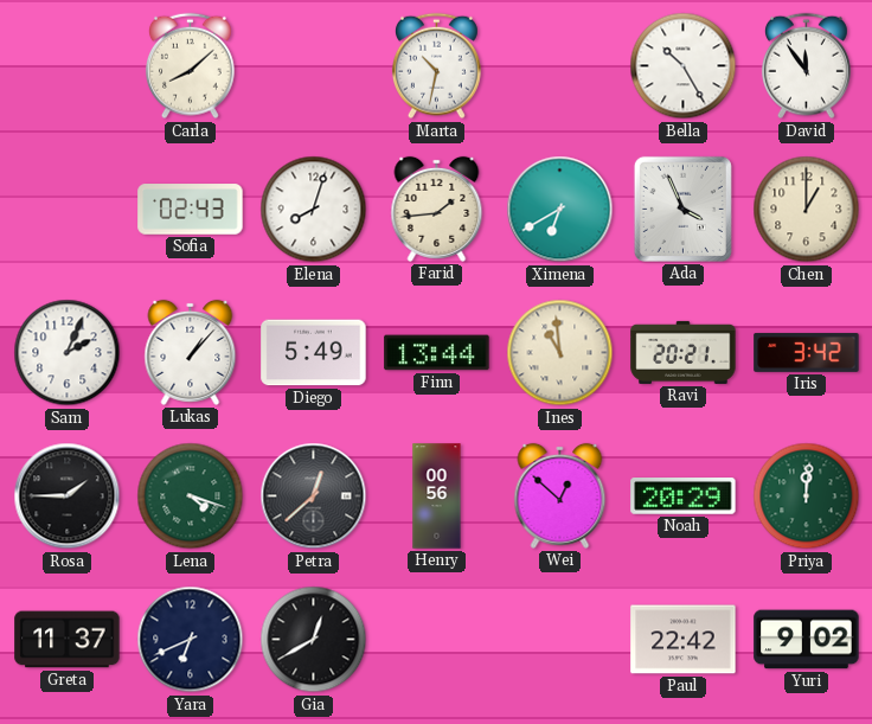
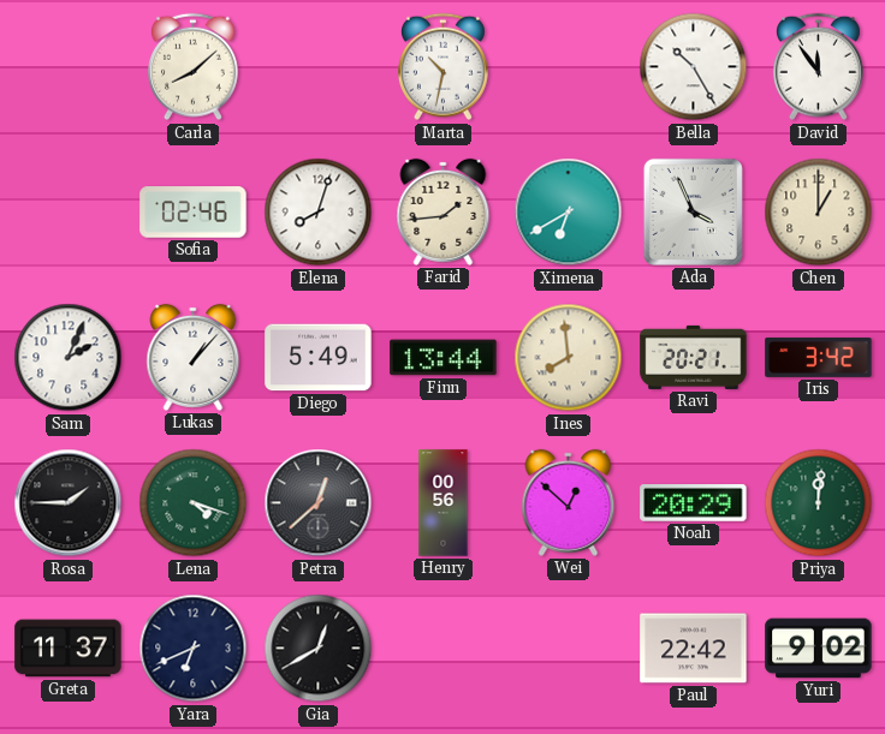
Sofia: 02:43 -> 02:46
Ines: 10:59 -> 7:59
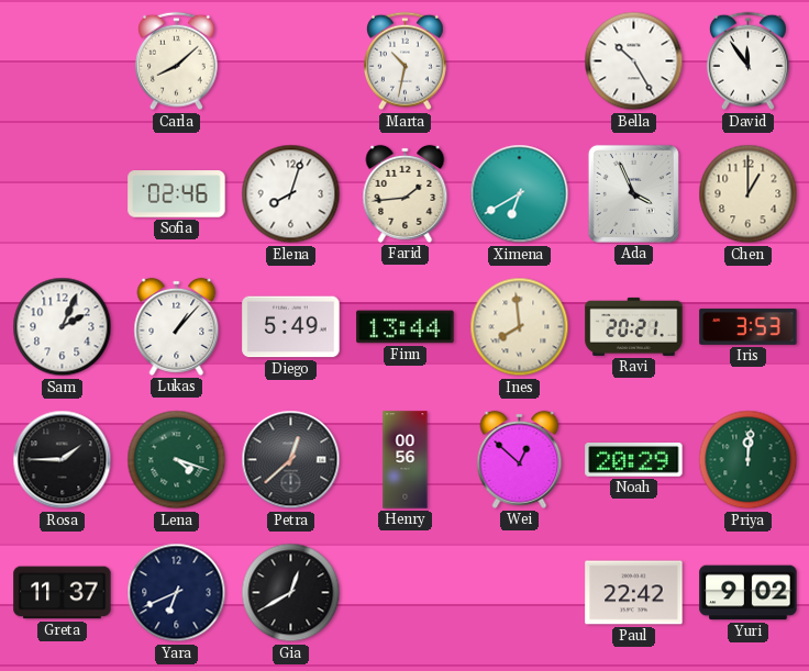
Iris: 3:42 -> 3:53
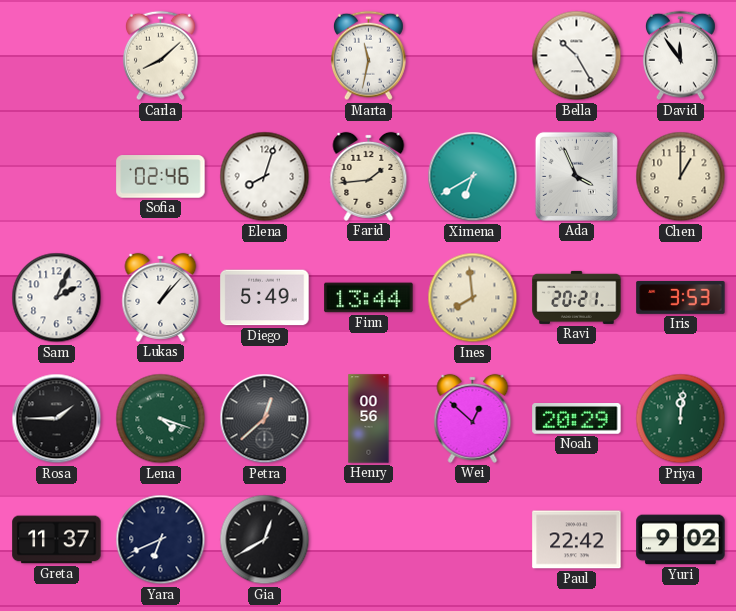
Marta: 10:32 -> 11:32
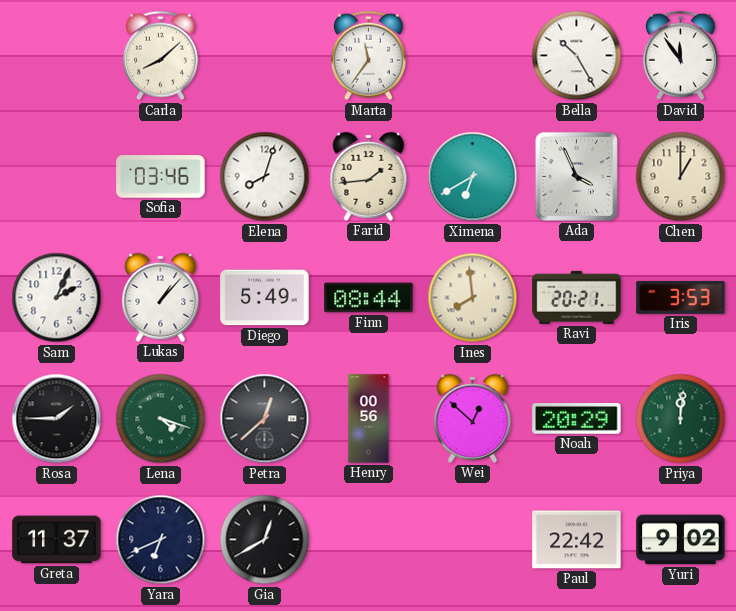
Marta: 11:32 -> 11:36
Sofia: 02:46 -> 03:46
Finn: 13:44 -> 08:44
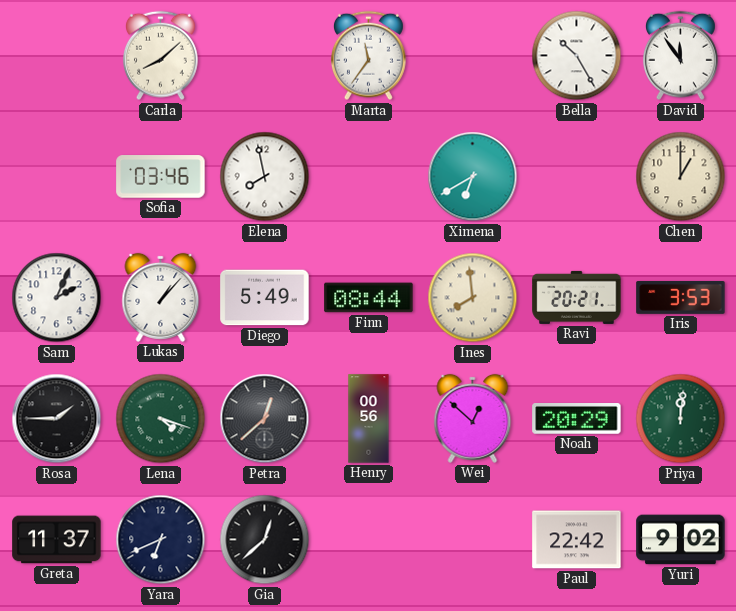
Elena: 8:03 -> 7:58
Farid: 1:44 -> none
Ada: 3:56 -> none
Gia: 12:40 -> 12:38
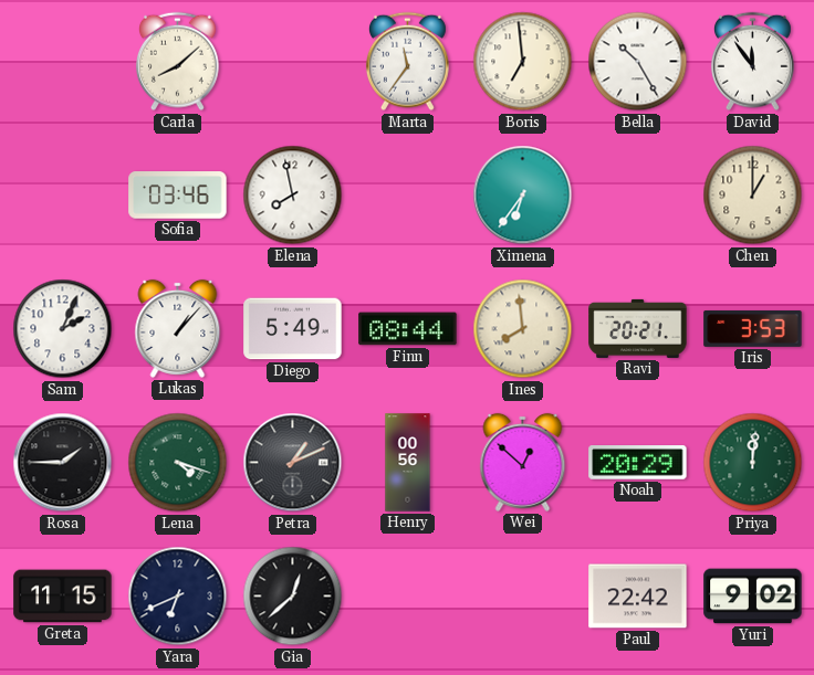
Boris: none -> 6:59
Ximena: 6:40 -> 6:36
Petra: 12:38 -> 1:11
Greta: 11:37 -> 11:15
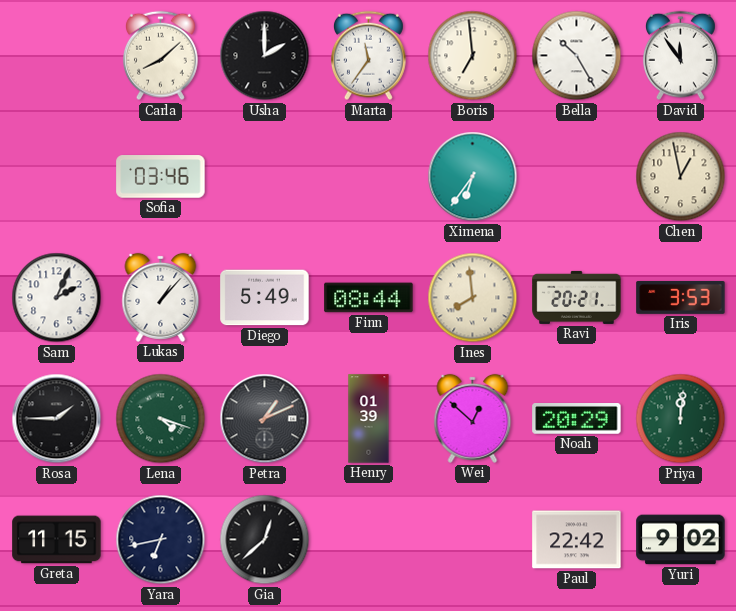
Usha: none -> 2:00
Elena: 7:58 -> none
Chen: 1:00 -> 12:58
Henry: 00:56 -> 01:39
Yara: 6:41 -> 6:43
